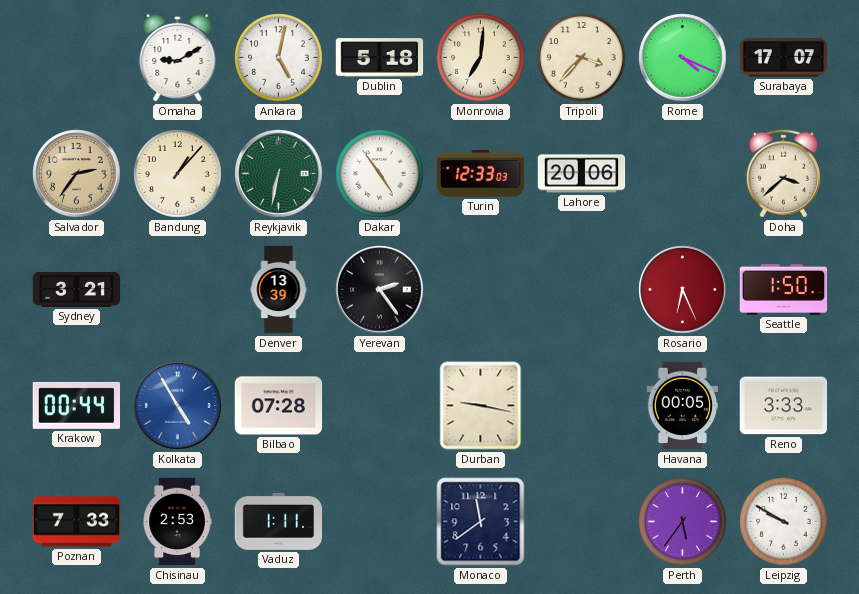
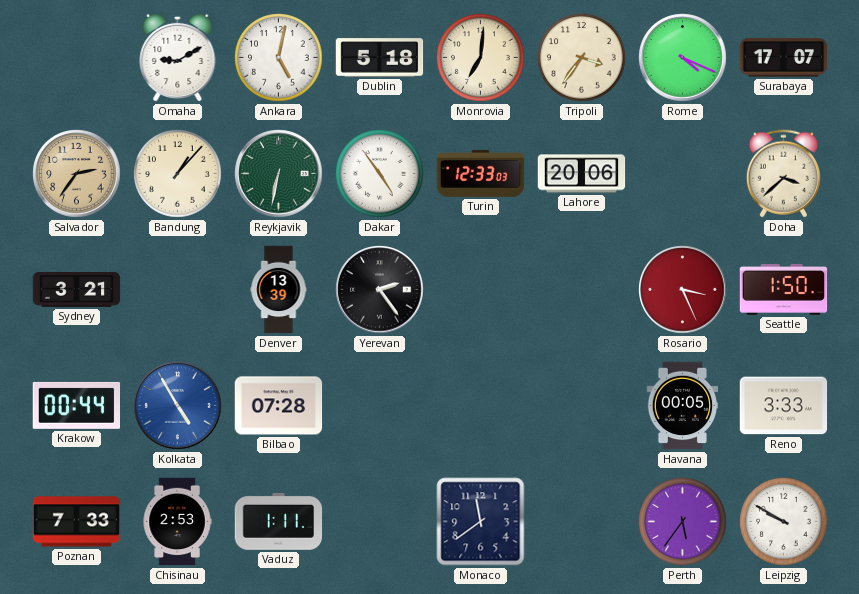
Tripoli: 3:37 -> 3:36
Rosario: 6:26 -> 3:26
Durban: 9:17 -> none
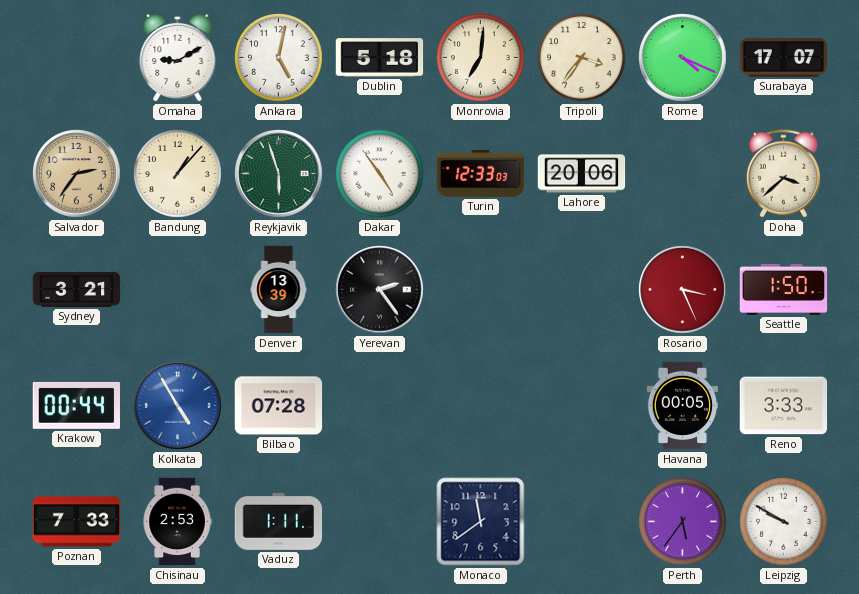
Reykjavik: 6:32 -> 5:57
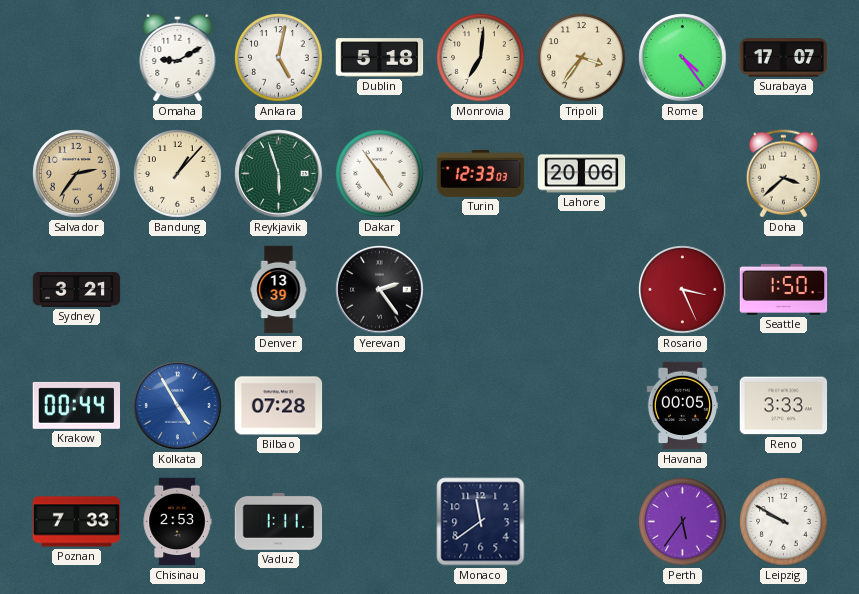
Rome: 4:19 -> 4:24
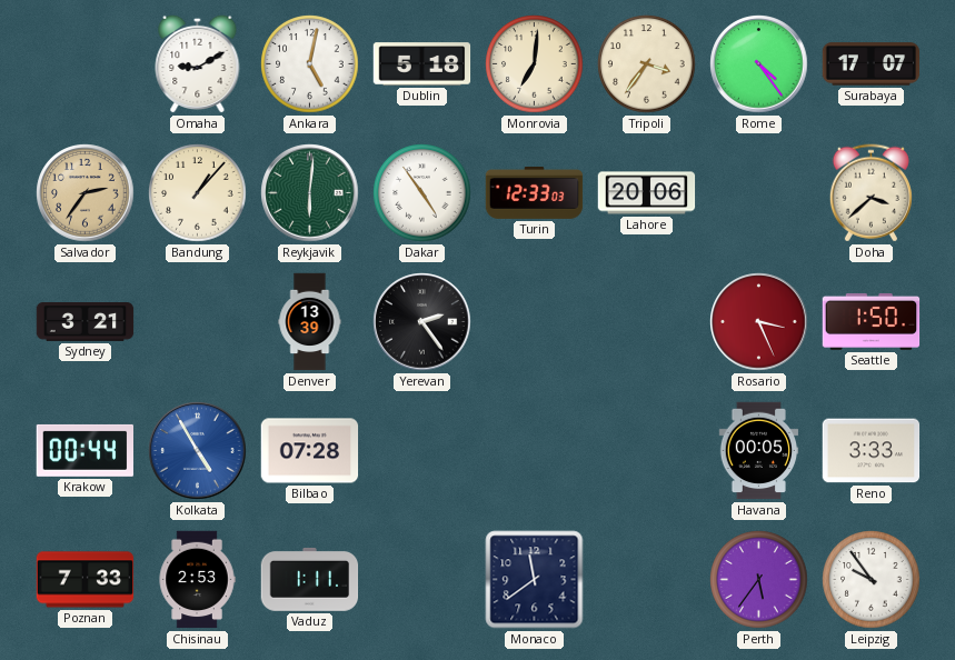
Reykjavik: 5:57 -> 6:01
Leipzig: 9:50 -> 9:54
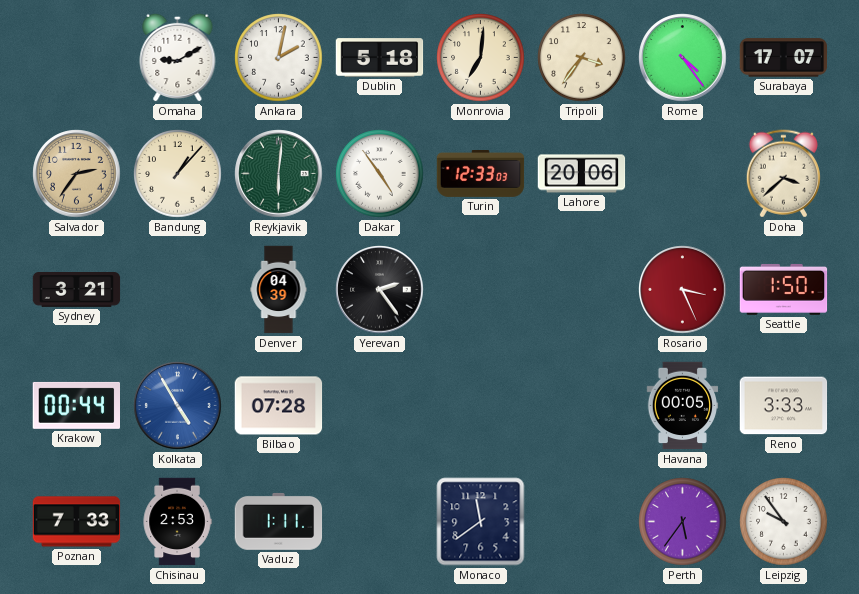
Ankara: 5:02 -> 2:02
Denver: 13:39 -> 04:39
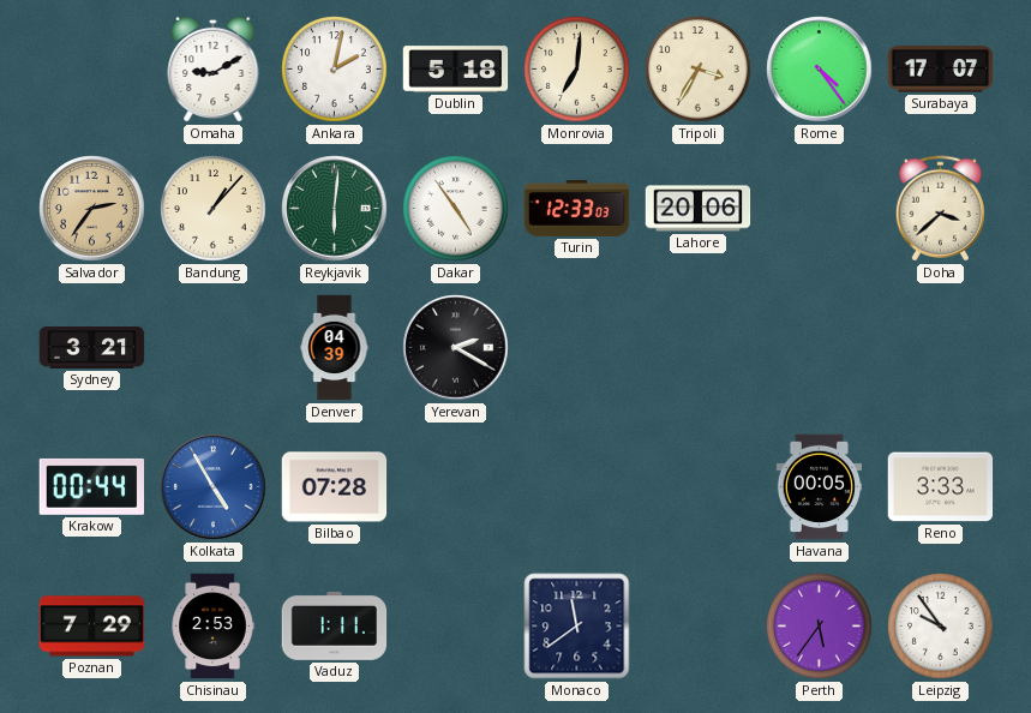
Tripoli: 3:36 -> 3:35
Yerevan: 2:24 -> 2:20
Rosario: 3:26 -> none
Seattle: 1:50 -> none
Poznan: 7:33 -> 7:29
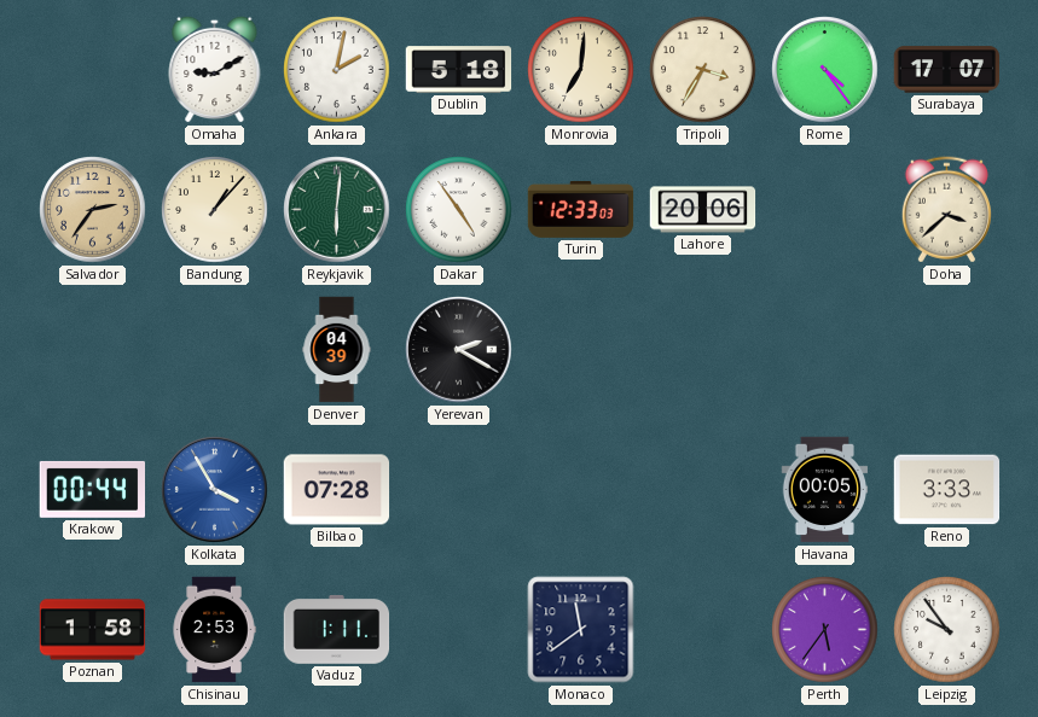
Sydney: 3:21 -> none
Kolkata: 4:55 -> 3:55
Poznan: 7:29 -> 1:58
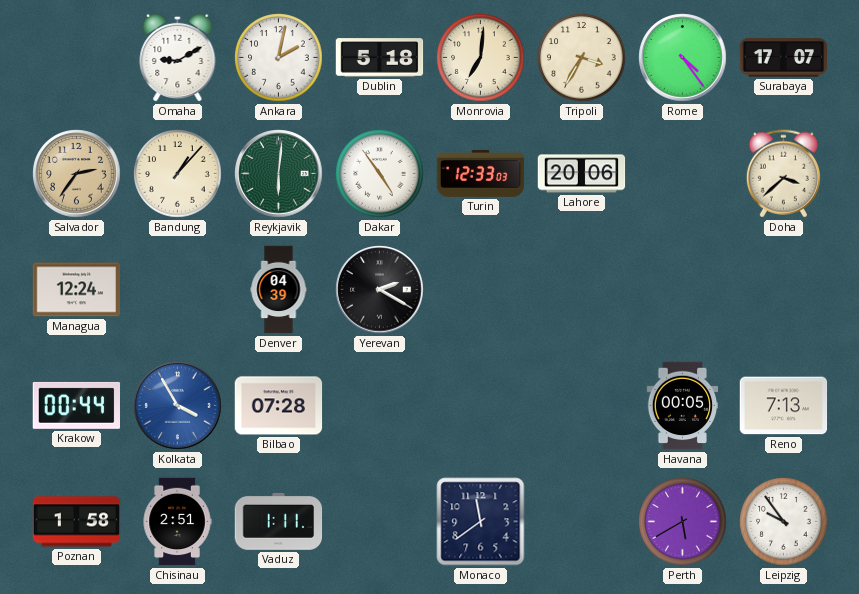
Managua: none -> 12:24
Reno: 3:33 -> 7:13
Chisinau: 2:53 -> 2:51
Perth: 5:36 -> 5:40
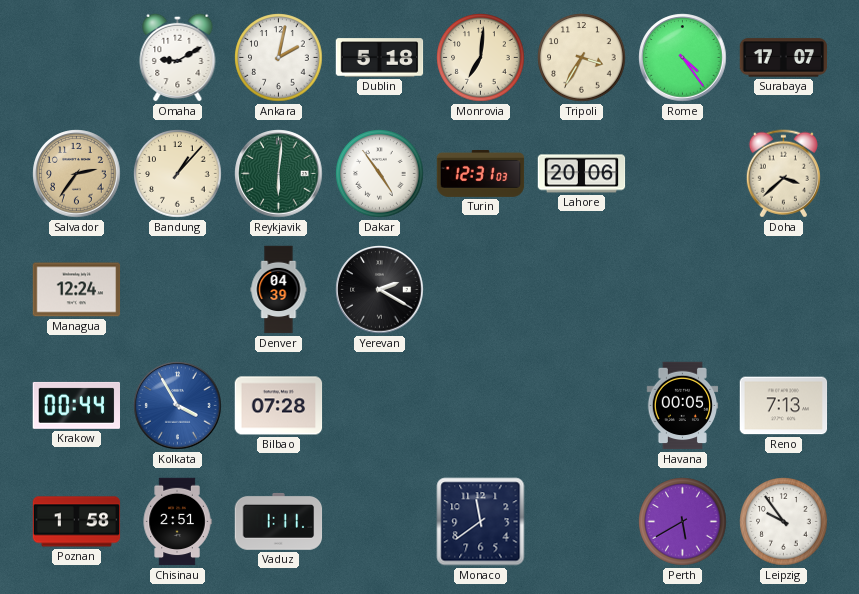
Turin: 12:33 -> 12:31
